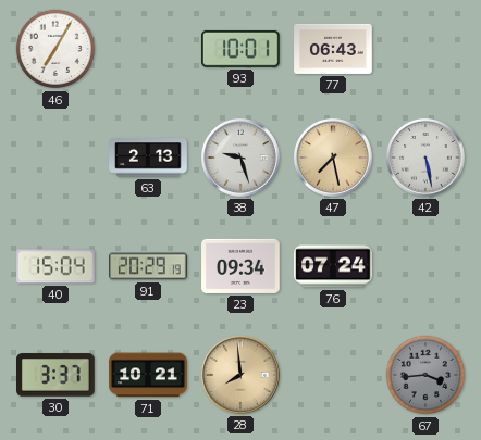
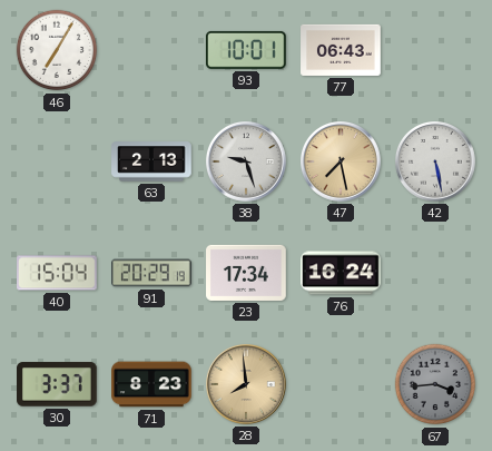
23: 09:34 -> 17:34
76: 07:24 -> 16:24
71: 10:21 -> 8:23
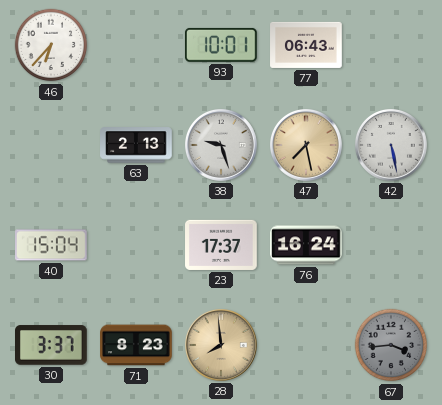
46: 7:05 -> 6:37
91: 20:29 -> none
23: 17:34 -> 17:37
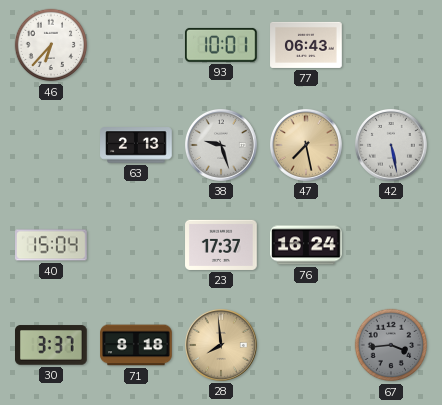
71: 8:23 -> 8:18
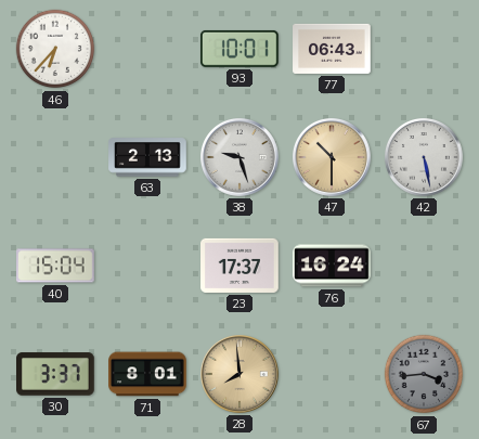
47: 7:28 -> 10:30
71: 8:18 -> 8:01
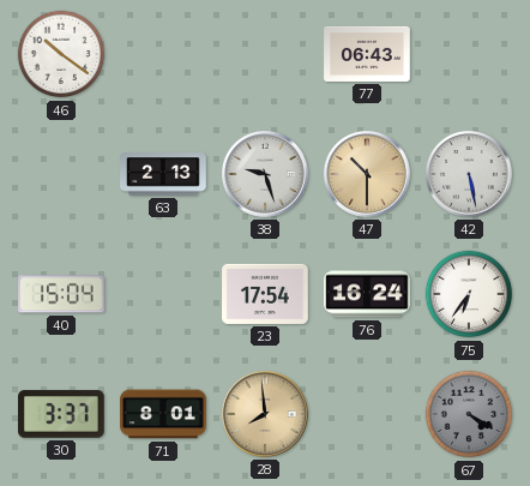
46: 6:37 -> 10:21
93: 10:01 -> none
23: 17:37 -> 17:54
75: none -> 6:36
67: 3:44 -> 4:20
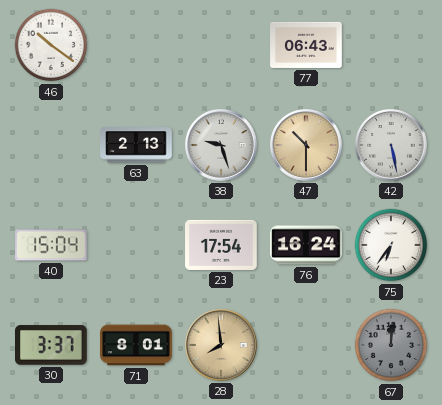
67: 4:20 -> 12:01
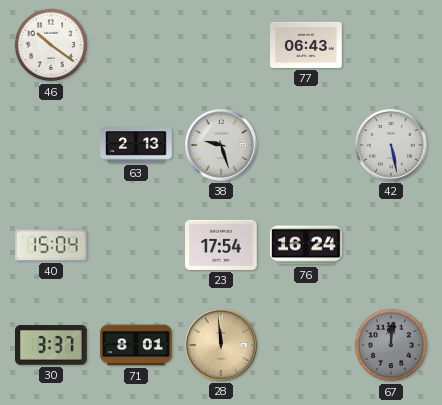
47: 10:30 -> none
75: 6:36 -> none
28: 7:59 -> 11:59
